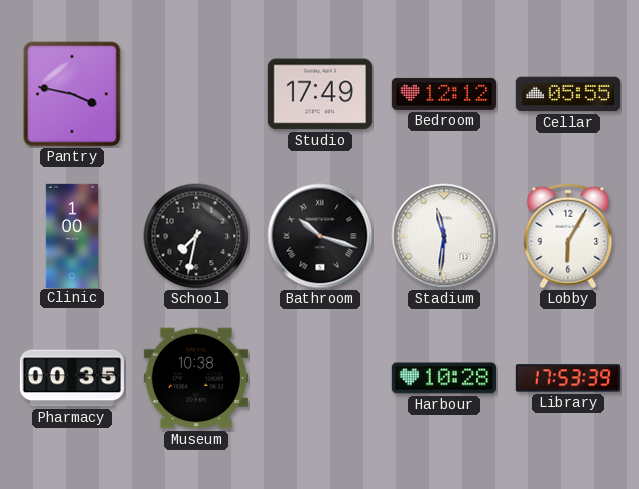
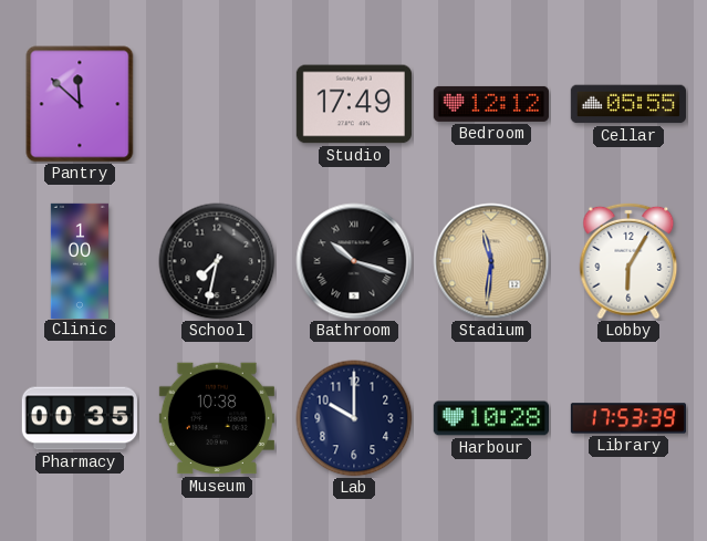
Pantry: 3:47 -> 11:52
Stadium dial: white -> champagne
Lab: none -> 10:00
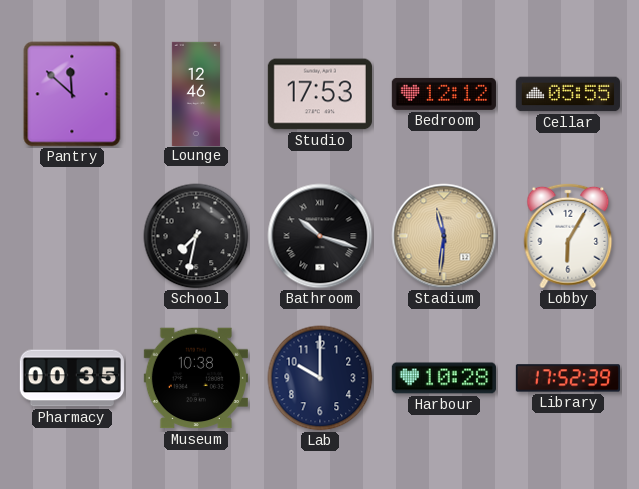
Lounge: none -> 12:46
Studio: 17:49 -> 17:53
Clinic: 1:00 -> none
Library: 17:53 -> 17:52
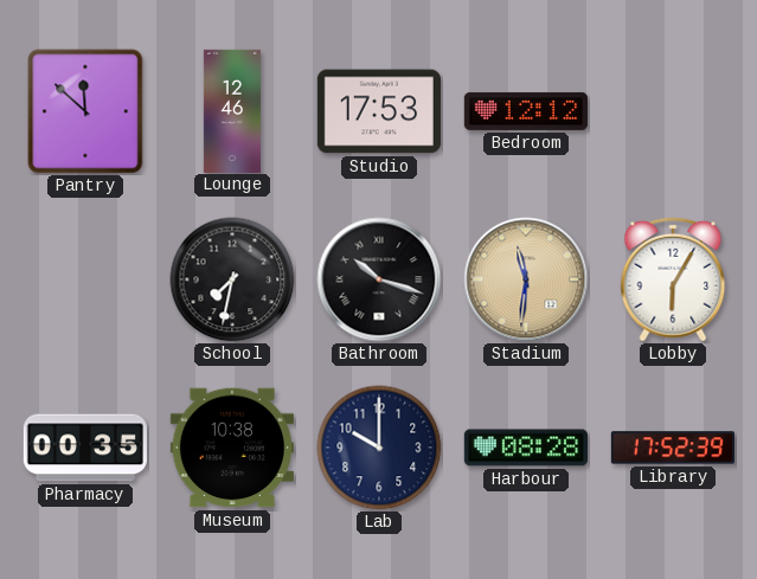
Cellar: 05:55 -> none
Harbour: 10:28 -> 08:28
